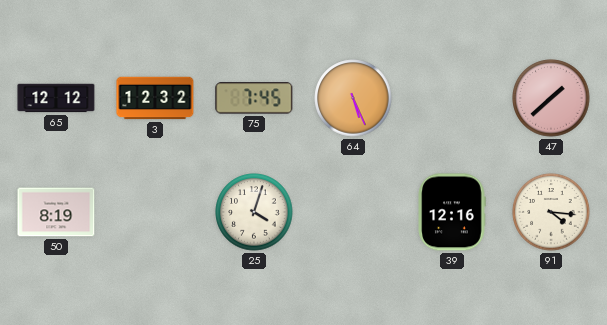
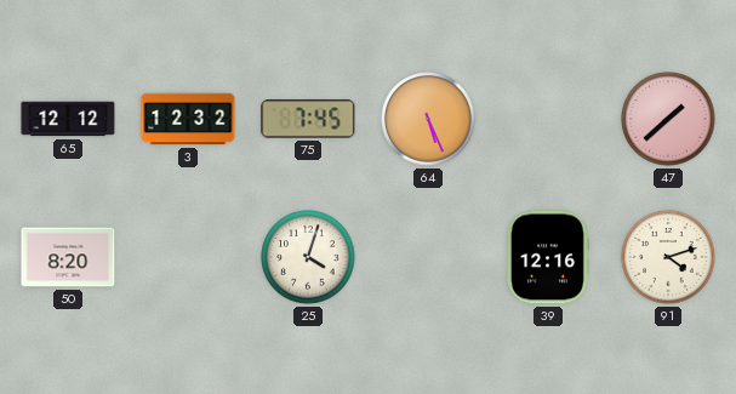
50: 8:19 -> 8:20
91: 4:16 -> 4:12
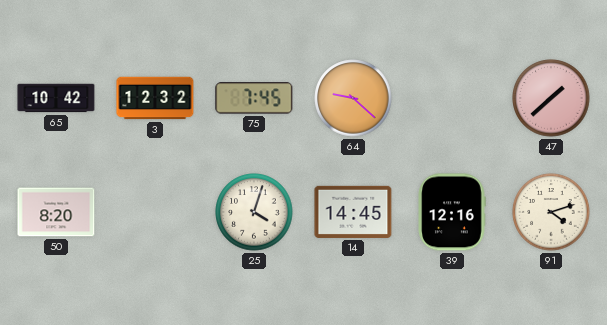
65: 12:12 -> 10:42
64: 5:26 -> 9:22
14: none -> 14:45
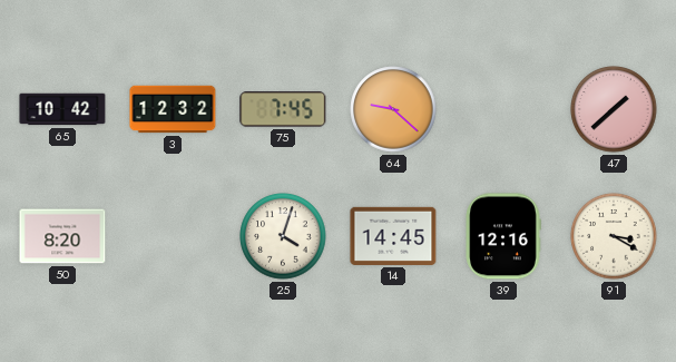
91: 4:12 -> 3:20
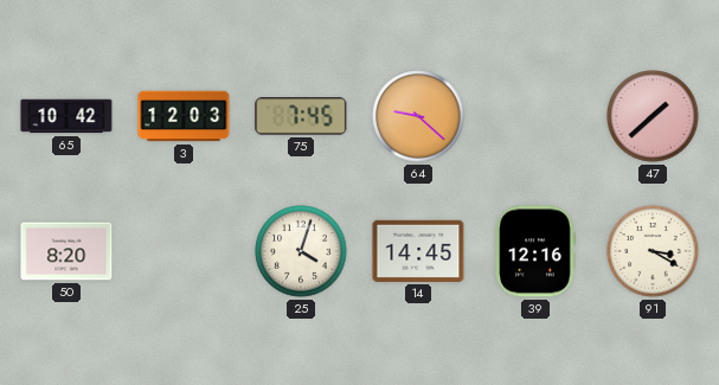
3: 12:32 -> 12:03
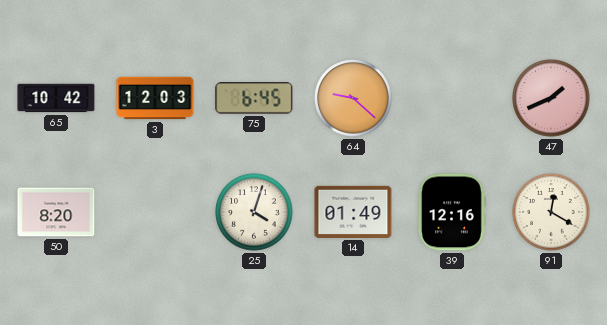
75: 7:45 -> 6:45
47: 1:38 -> 1:41
14: 14:45 -> 01:49
91: 3:20 -> 12:20
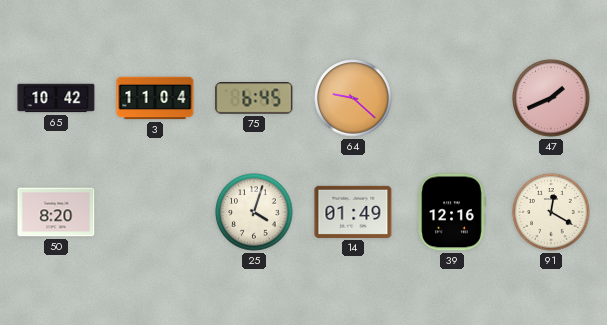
3: 12:03 -> 11:04
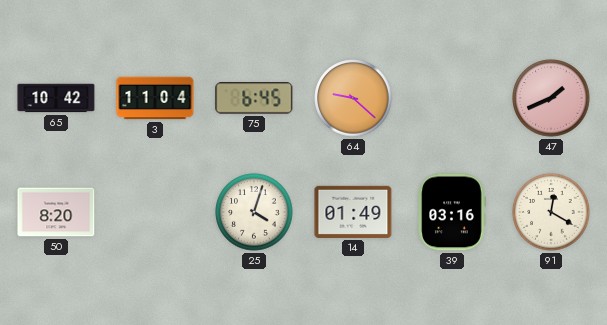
39: 12:16 -> 03:16
